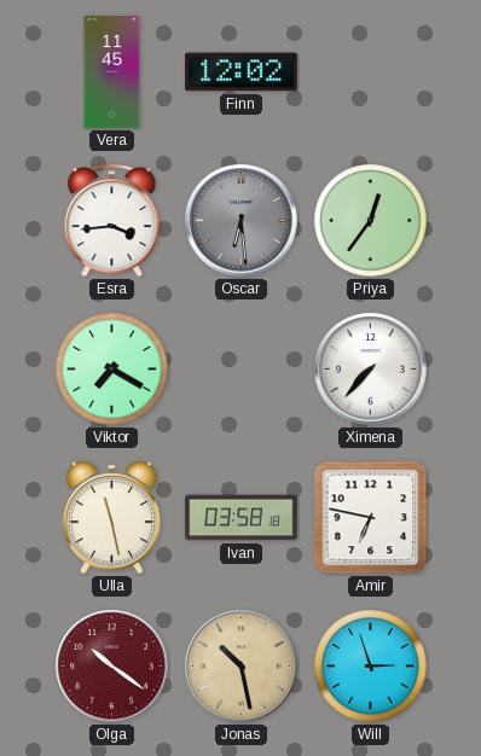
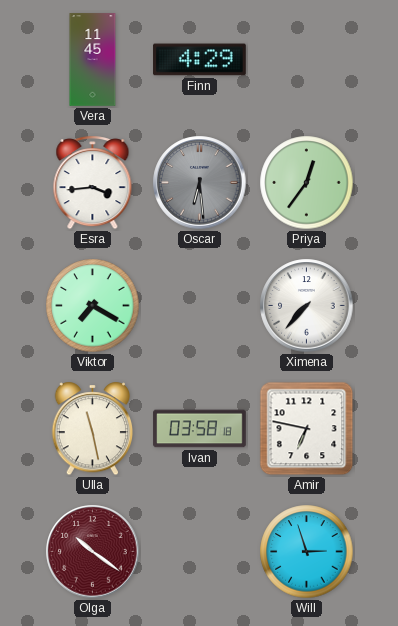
Finn: 12:02 -> 4:29
Jonas: 10:28 -> none
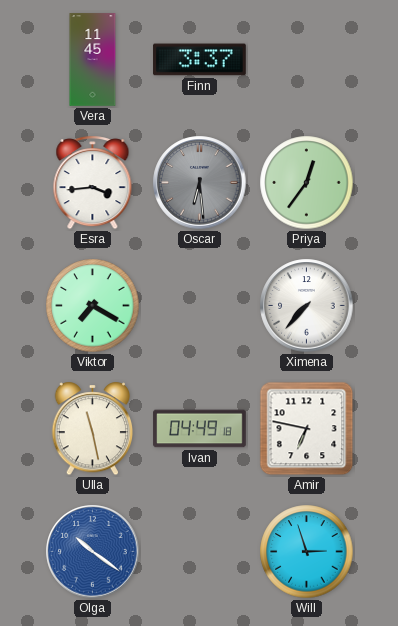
Finn: 4:29 -> 3:37
Ivan: 03:58 -> 04:49
Olga dial: burgundy -> blue
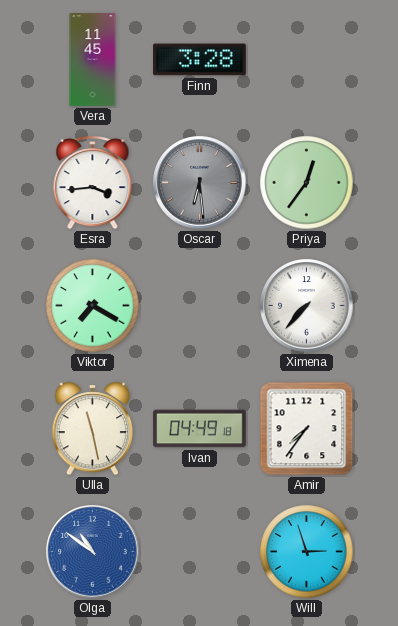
Finn: 3:37 -> 3:28
Amir: 6:47 -> 7:36
Olga: 10:21 -> 10:51
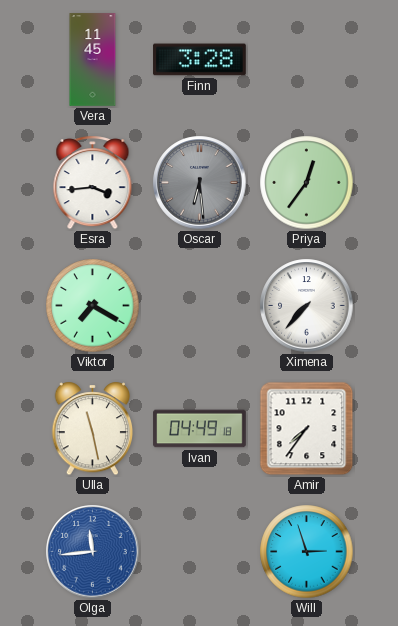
Olga: 10:51 -> 11:44
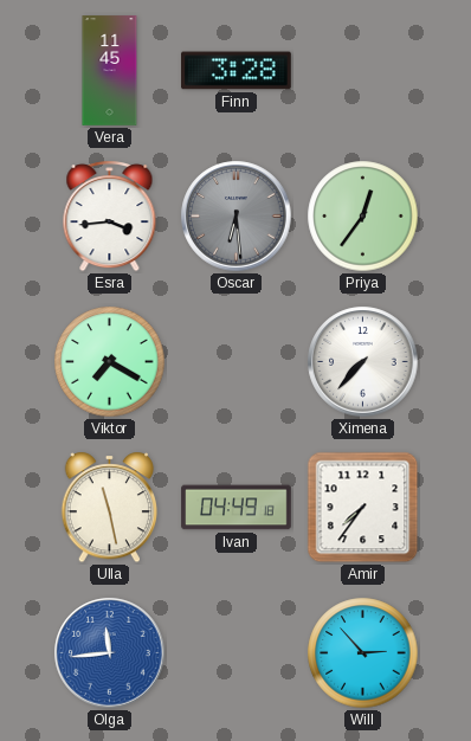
Will: 2:57 -> 2:53
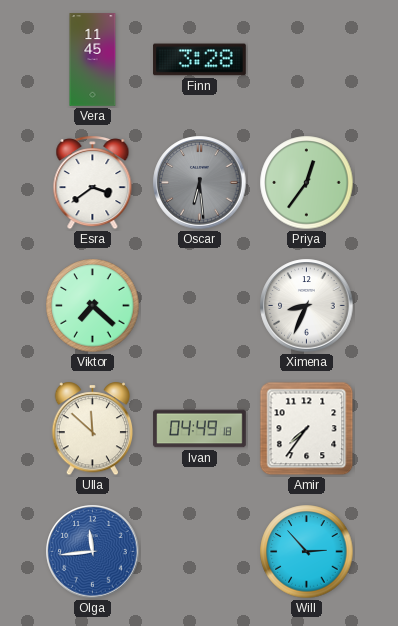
Esra: 3:44 -> 3:39
Viktor: 7:20 -> 7:22
Ximena: 7:37 -> 8:34
Ulla: 11:28 -> 11:52
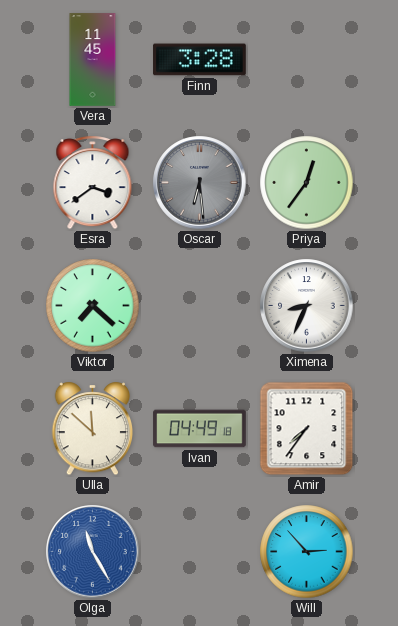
Olga: 11:44 -> 11:25
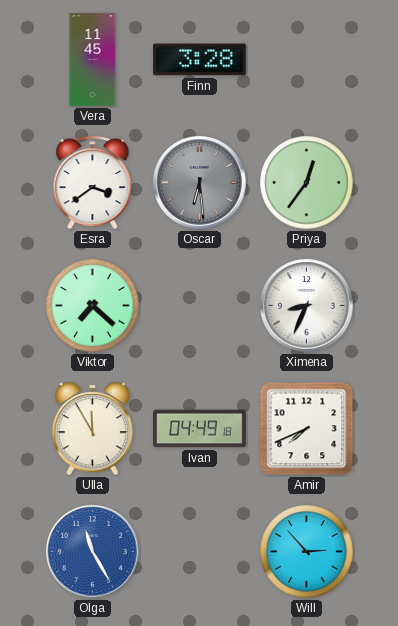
Ulla: 11:52 -> 11:55
Amir: 7:36 -> 7:41
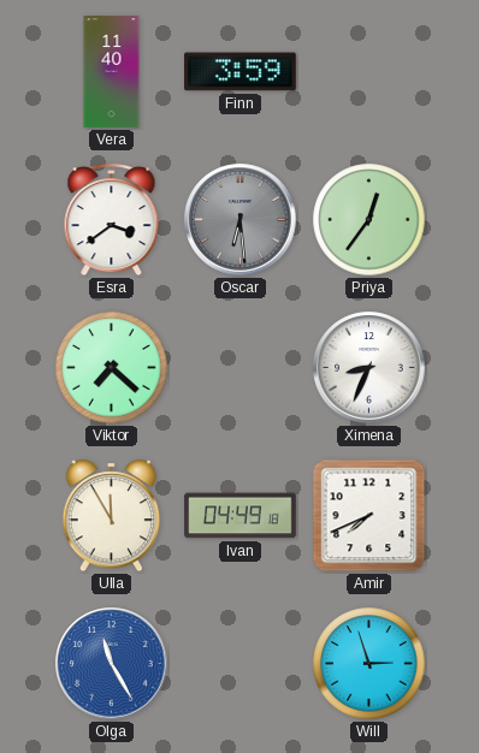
Vera: 11:45 -> 11:40
Finn: 3:28 -> 3:59
Will: 2:53 -> 2:57
